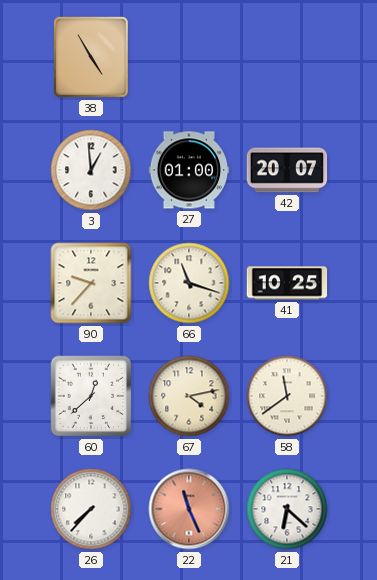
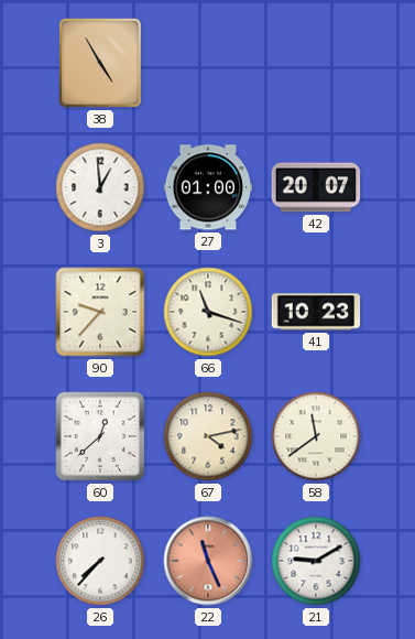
41: 10:25 -> 10:23
21: 6:22 -> 9:10
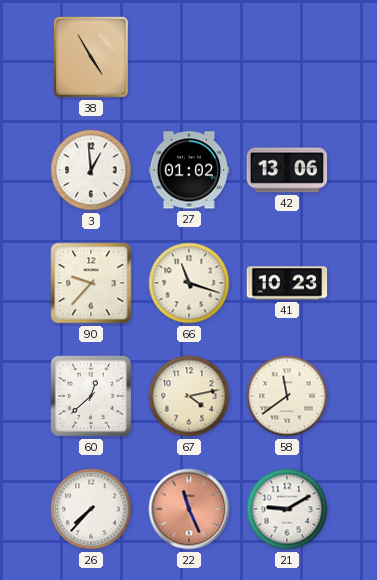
27: 01:00 -> 01:02
42: 20:07 -> 13:06
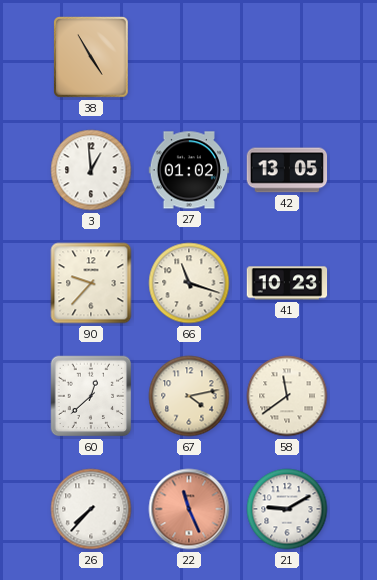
42: 13:06 -> 13:05
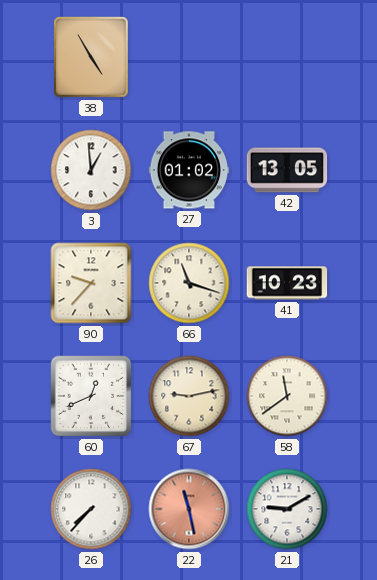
60: 12:38 -> 12:41
67: 4:13 -> 9:13
22: 11:26 -> 11:28
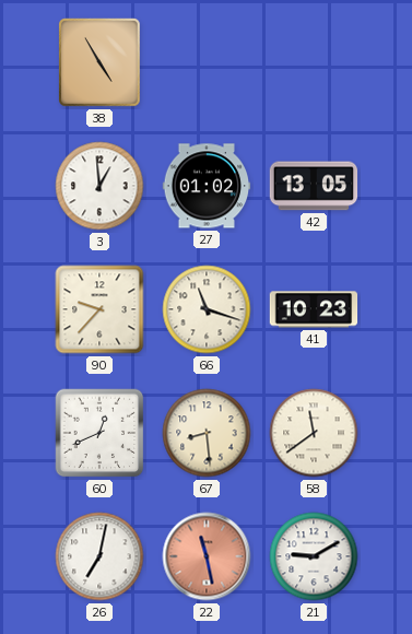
67: 9:13 -> 8:29
26: 7:37 -> 7:02
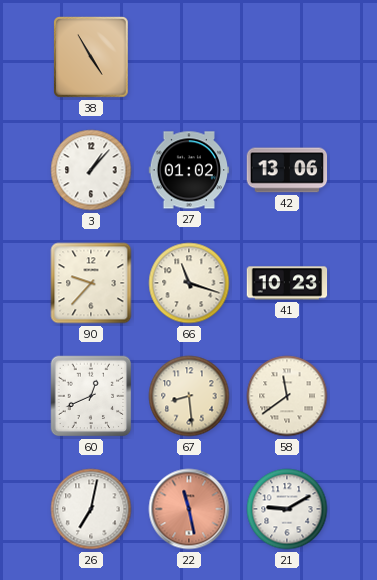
3: 12:59 -> 1:07
42: 13:05 -> 13:06
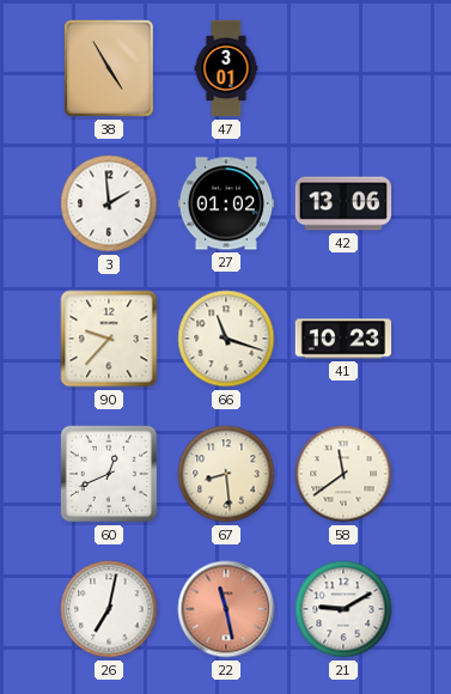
47: none -> 3:01
3: 1:07 -> 1:59
